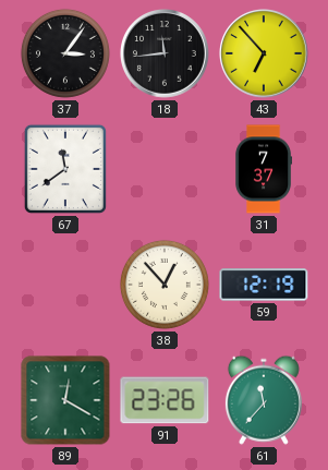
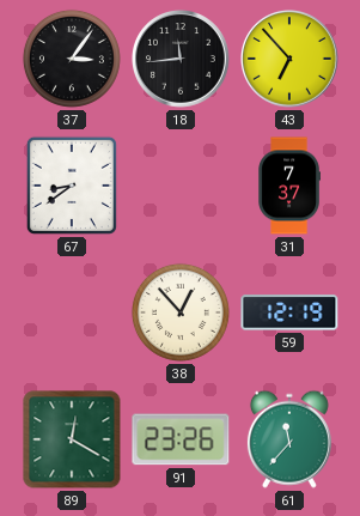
67: 11:39 -> 8:39
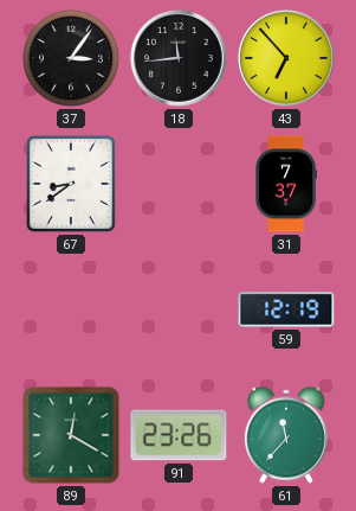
38: 12:53 -> none
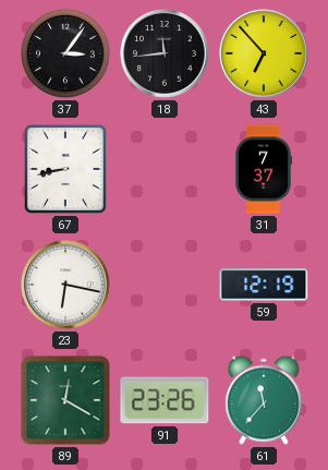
67: 8:39 -> 8:43
23: none -> 6:17
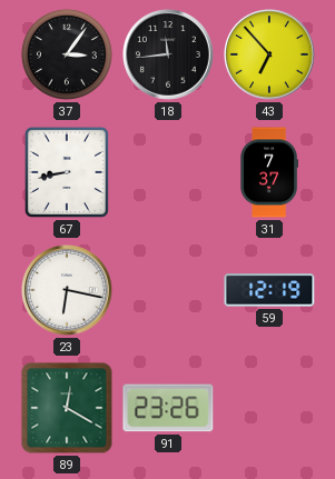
61: 11:37 -> none
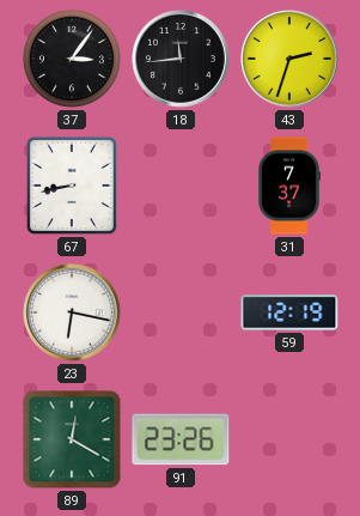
43: 6:53 -> 2:33
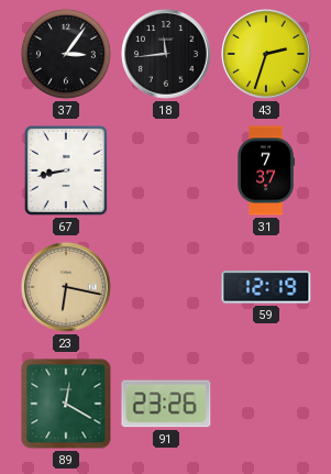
23 dial: white -> champagne
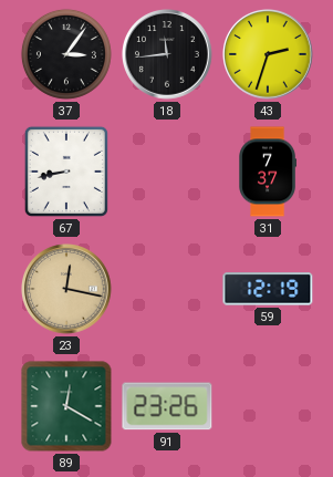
23: 6:17 -> 12:17
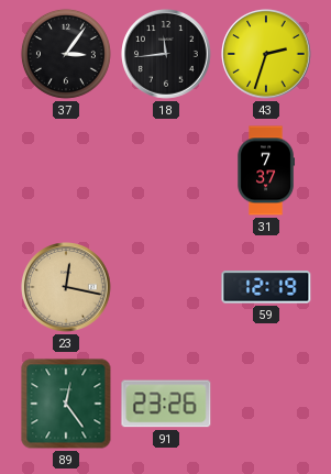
67: 8:43 -> none
89: 12:20 -> 12:24
